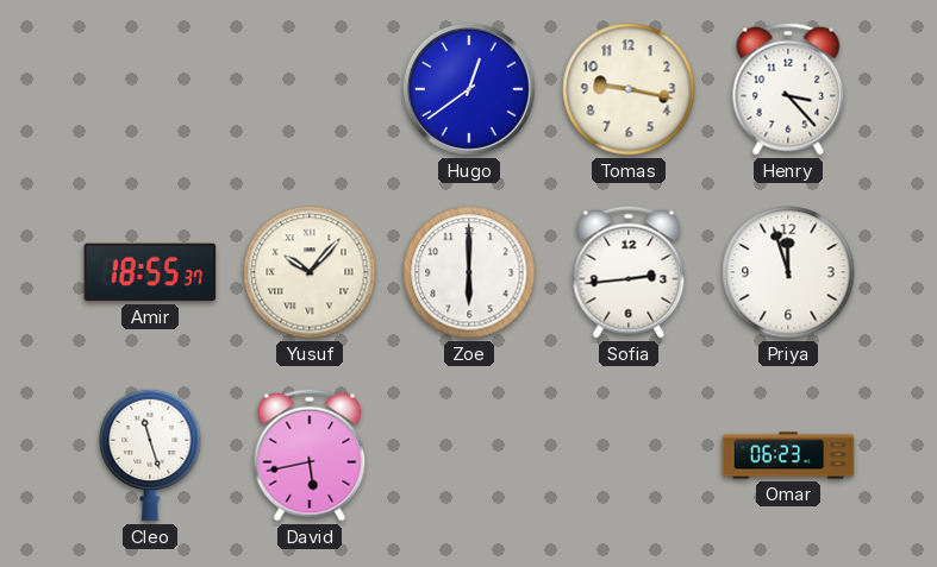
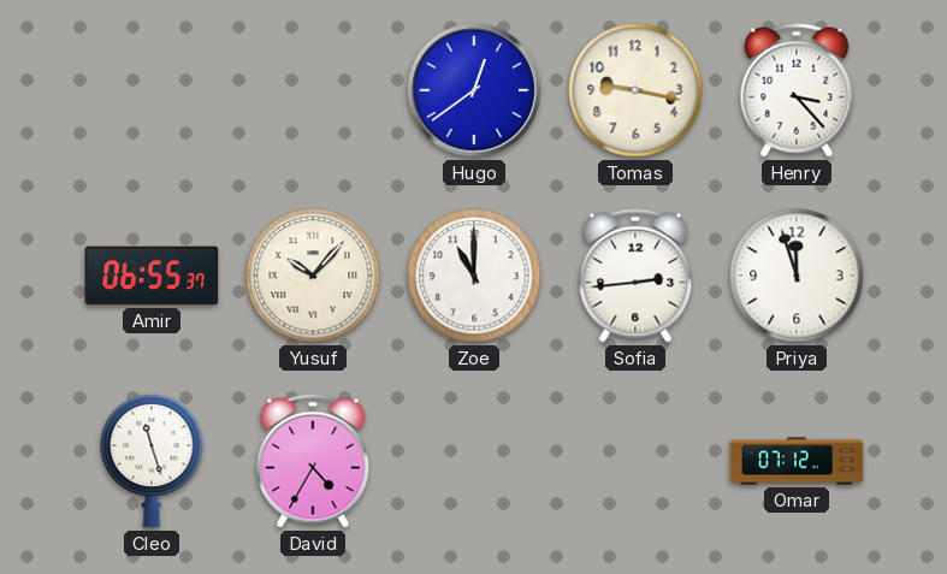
Amir: 18:55 -> 06:55
Zoe: 6:00 -> 11:00
David: 5:43 -> 4:35
Omar: 06:23 -> 07:12
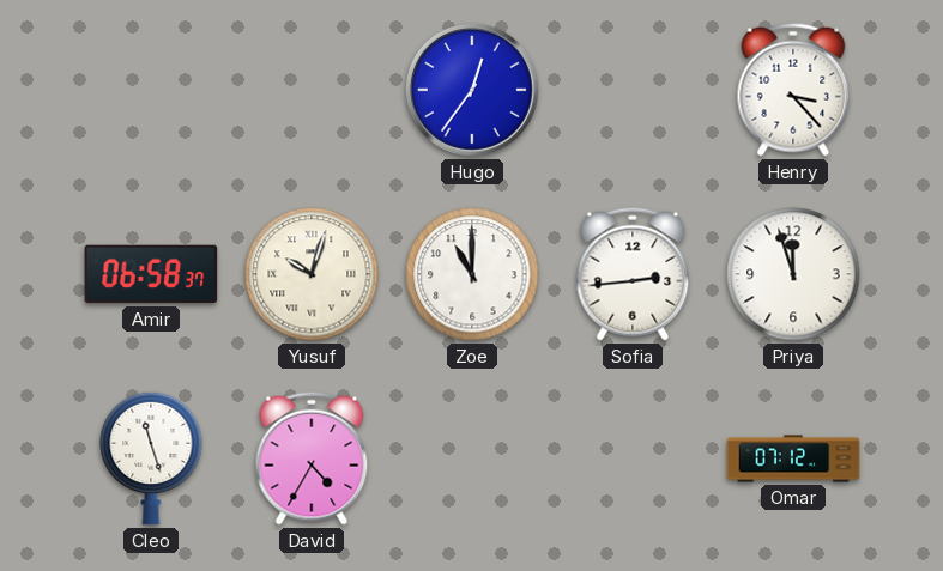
Hugo: 12:39 -> 12:36
Tomas: 9:17 -> none
Amir: 06:55 -> 06:58
Yusuf: 10:07 -> 10:03
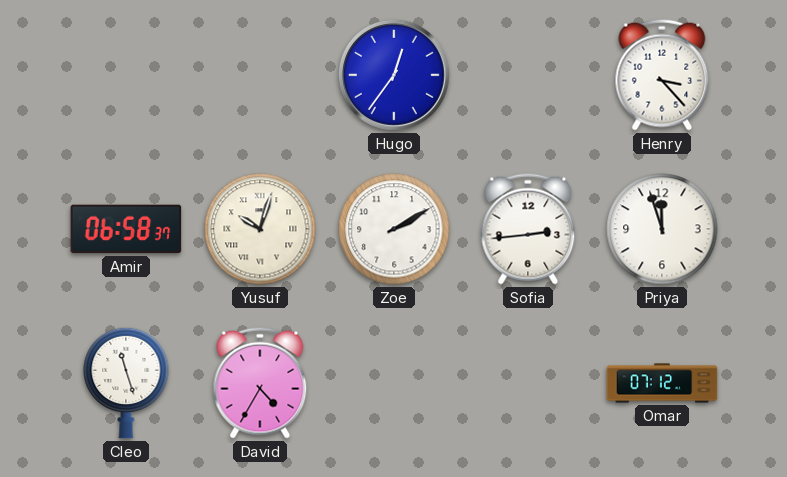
Zoe: 11:00 -> 2:10
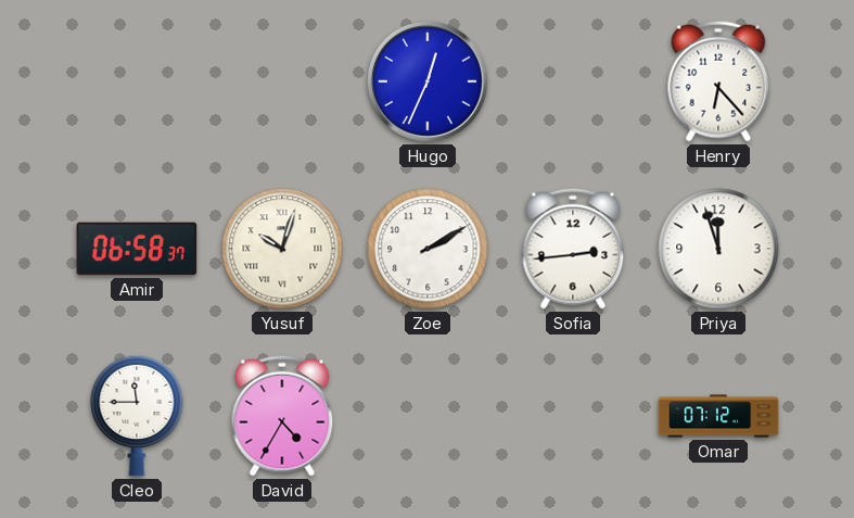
Hugo: 12:36 -> 12:34
Henry: 3:23 -> 6:23
Cleo: 11:27 -> 11:45
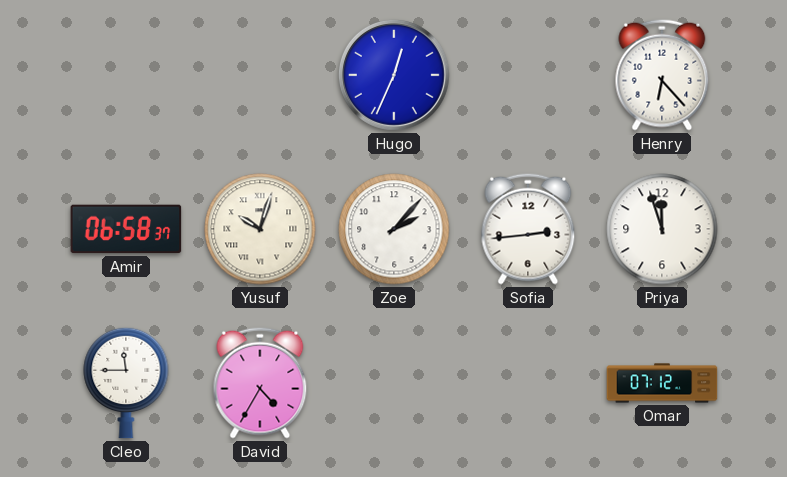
Zoe: 2:10 -> 2:07
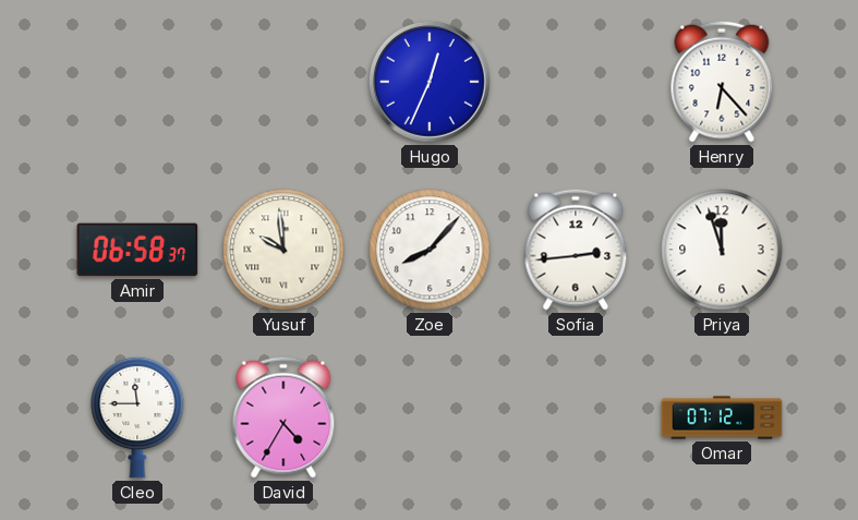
Yusuf: 10:03 -> 9:59
Zoe: 2:07 -> 8:07
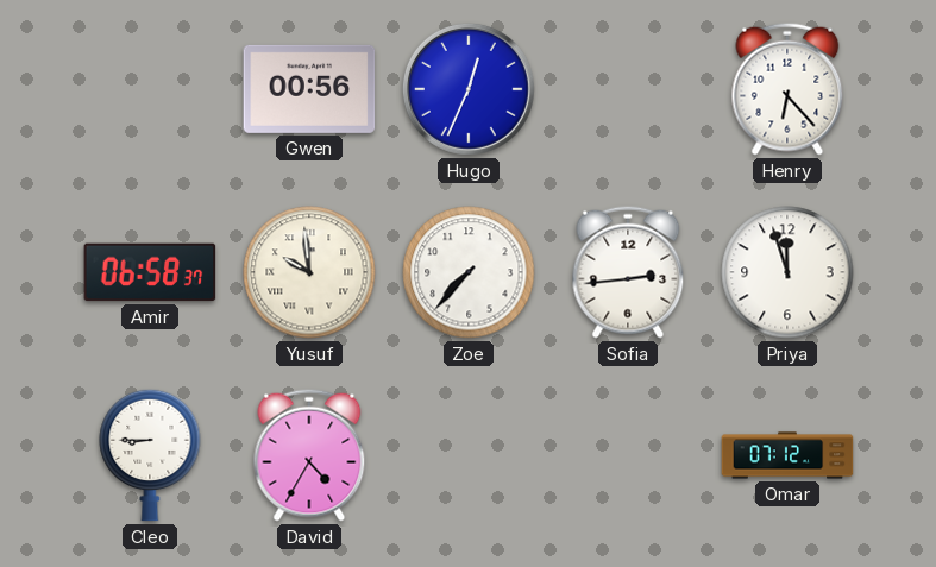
Gwen: none -> 00:56
Zoe: 8:07 -> 7:37
Cleo: 11:45 -> 8:45
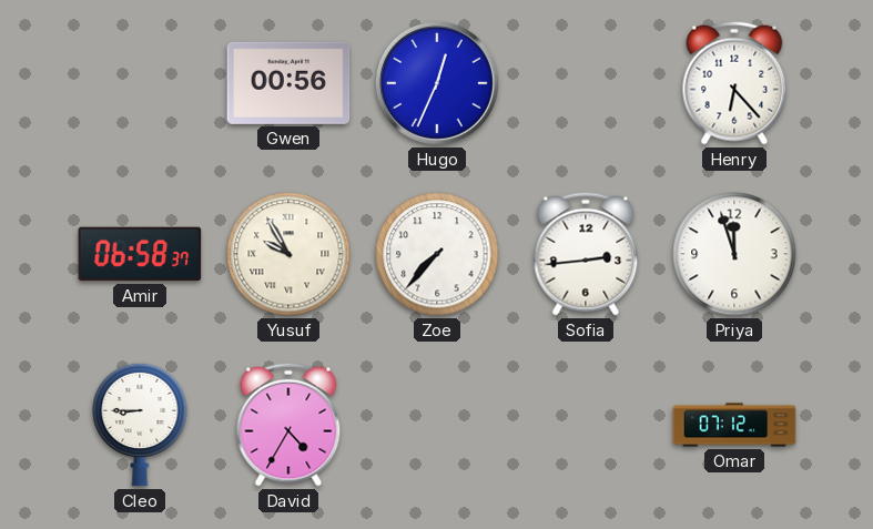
Yusuf: 9:59 -> 9:55
